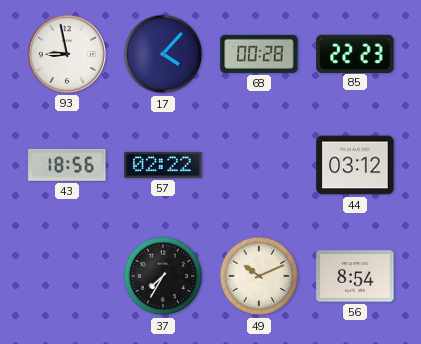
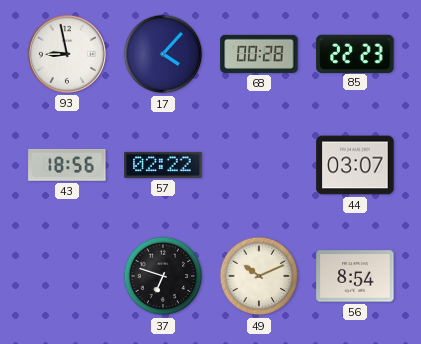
44: 03:12 -> 03:07
37: 7:35 -> 6:48
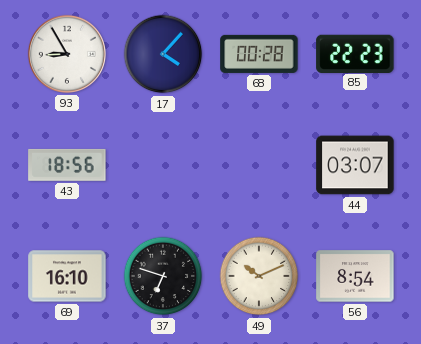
93: 8:58 -> 8:55
57: 02:22 -> none
69: none -> 16:10
